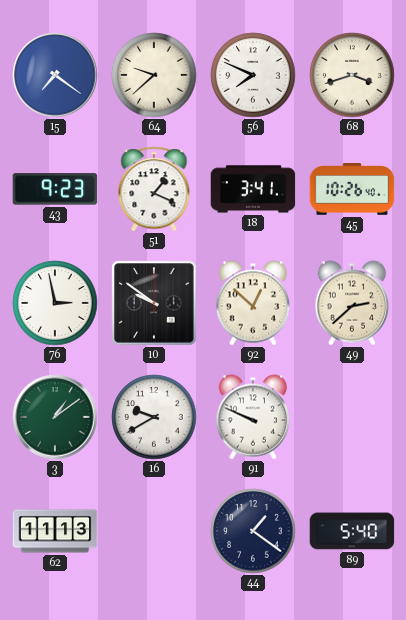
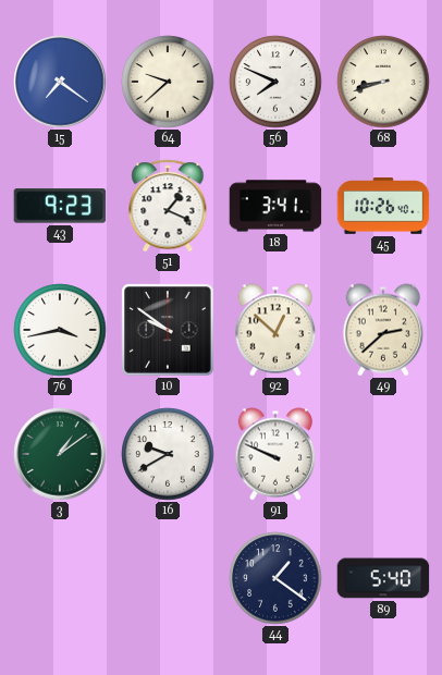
68: 3:42 -> 8:42
76: 2:58 -> 3:43
62: 11:13 -> none
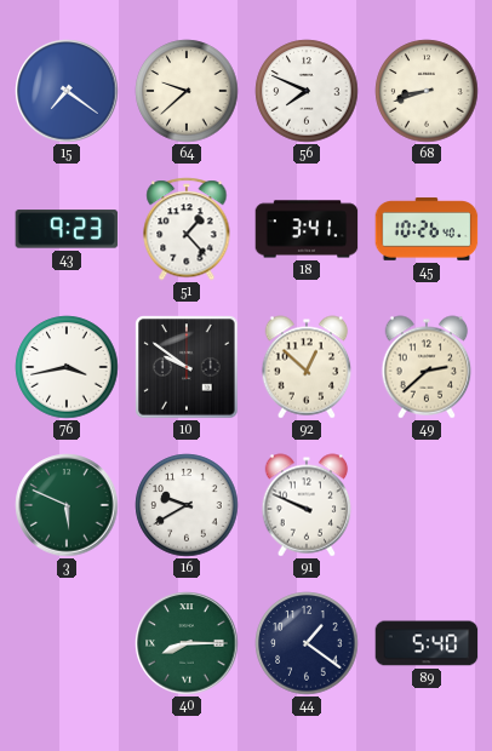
51: 1:19 -> 1:23
3: 1:09 -> 5:49
40: none -> 8:15
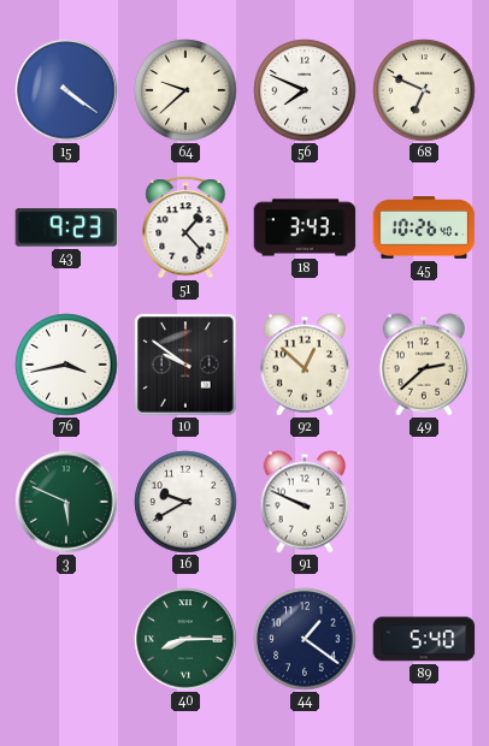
15: 7:21 -> 4:21
68: 8:42 -> 6:49
18: 3:41 -> 3:43
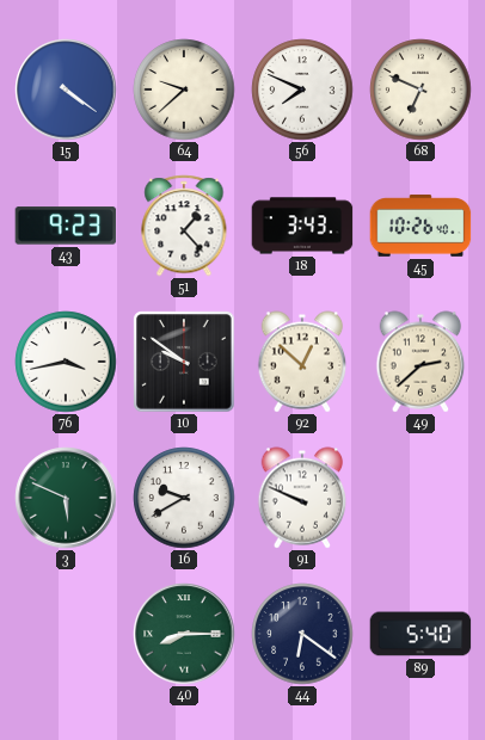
44: 1:21 -> 6:21
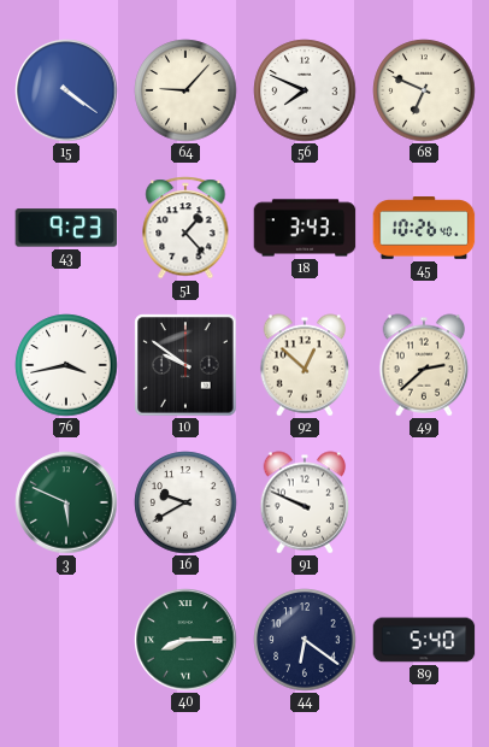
64: 9:38 -> 9:07
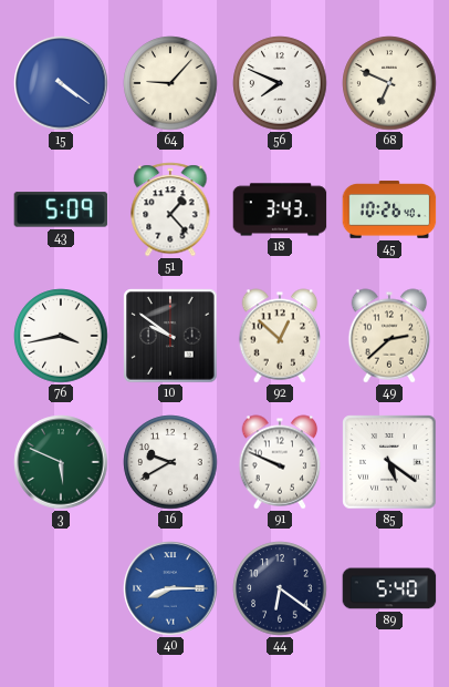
43: 9:23 -> 5:09
85: none -> 5:21
40 dial: green -> blue
